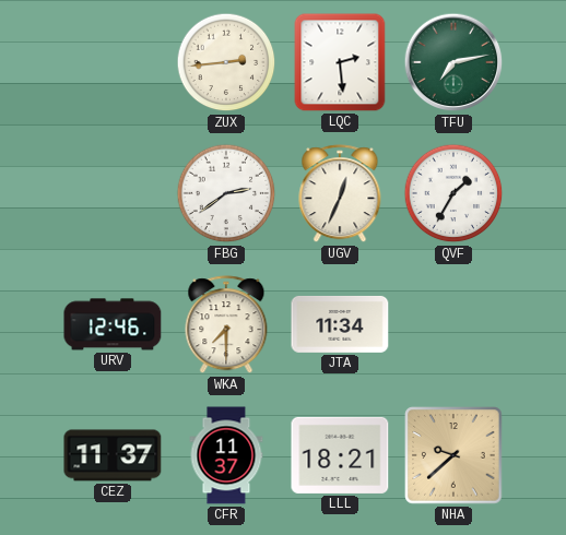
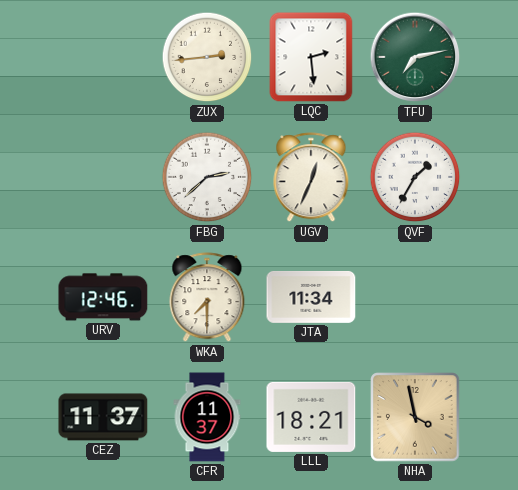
FBG: 2:39 -> 2:38
NHA: 9:38 -> 3:58
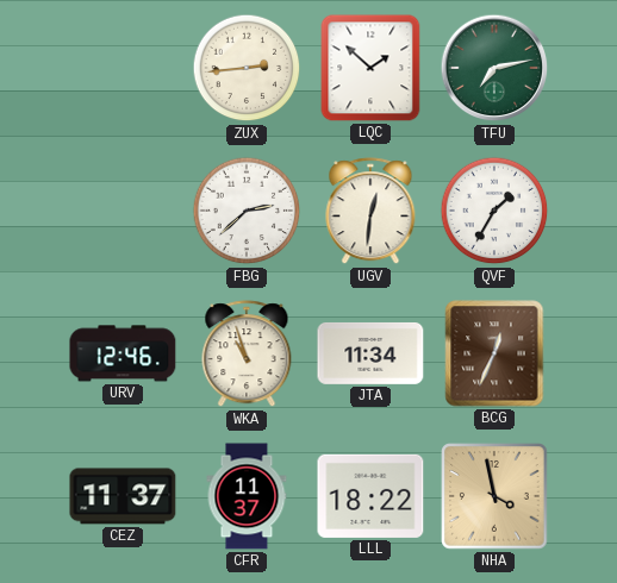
LQC: 2:29 -> 1:52
UGV: 12:34 -> 12:31
WKA: 7:30 -> 10:57
BCG: none -> 12:34
LLL: 18:21 -> 18:22
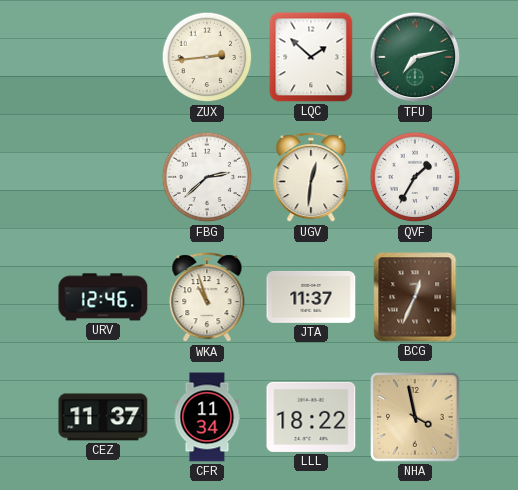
JTA: 11:34 -> 11:37
CFR: 11:37 -> 11:34
